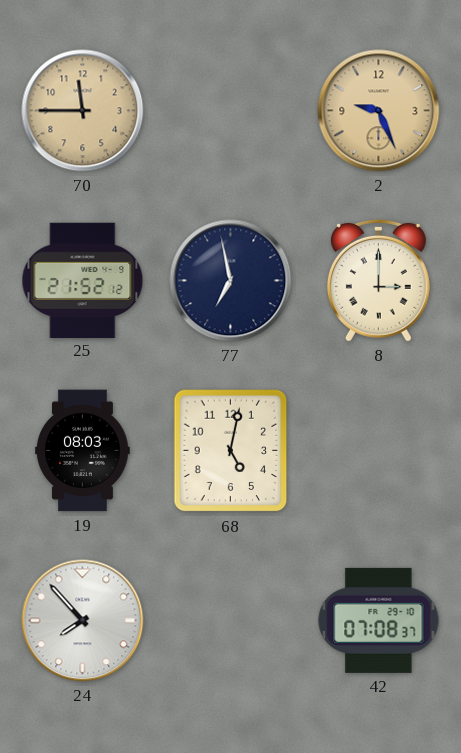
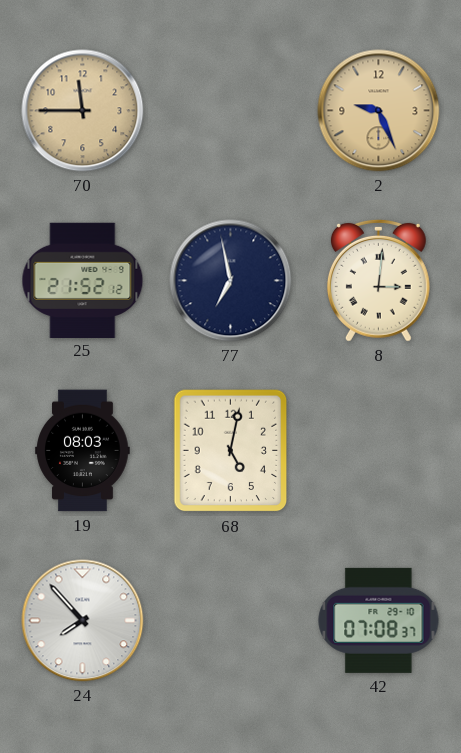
8: 3:00 -> 3:01
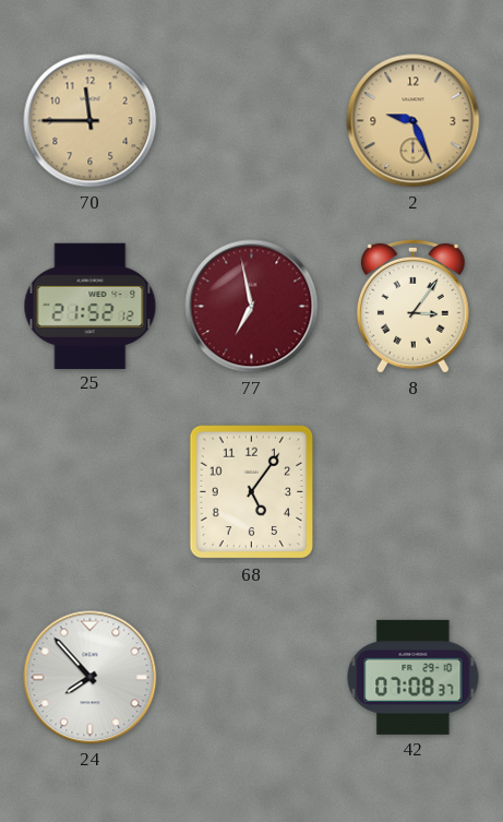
77 dial: navy -> burgundy
8: 3:01 -> 3:06
19: 08:03 -> none
68: 5:02 -> 5:06
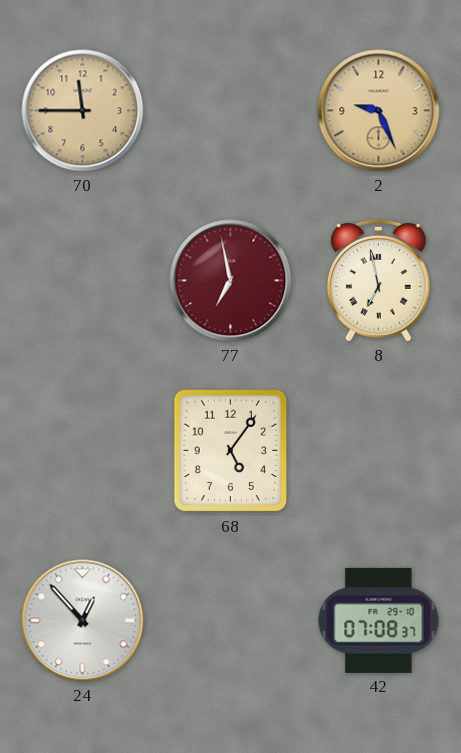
25: 21:52 -> none
8: 3:06 -> 6:58
24: 7:53 -> 12:53
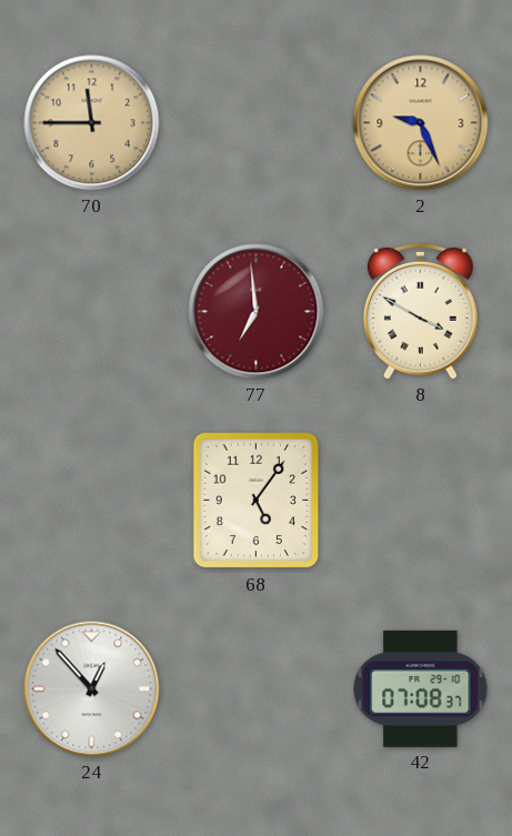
77: 6:58 -> 6:59
8: 6:58 -> 3:50
